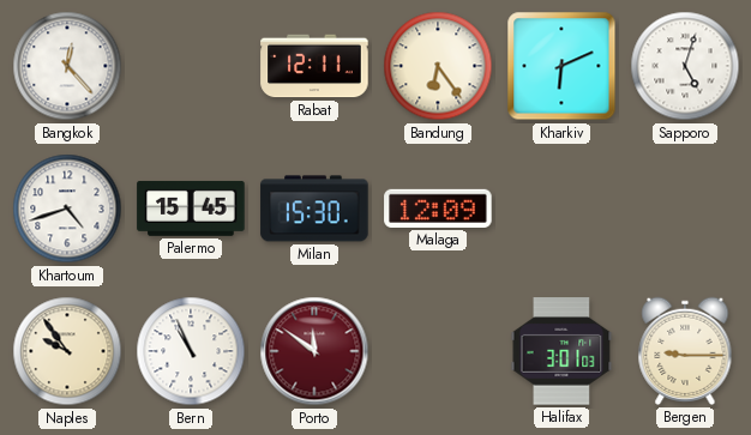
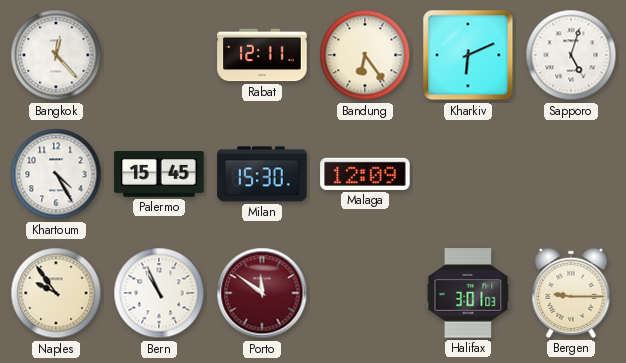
Khartoum: 4:42 -> 4:25
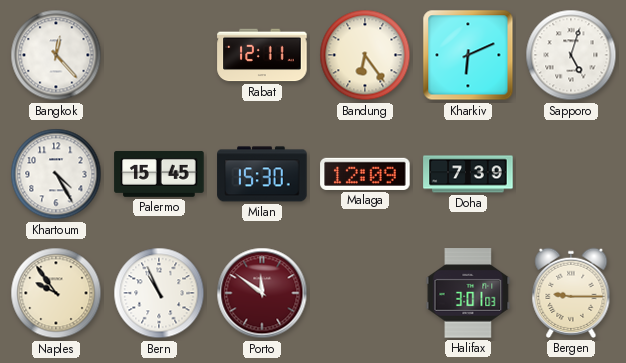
Doha: none -> 7:39
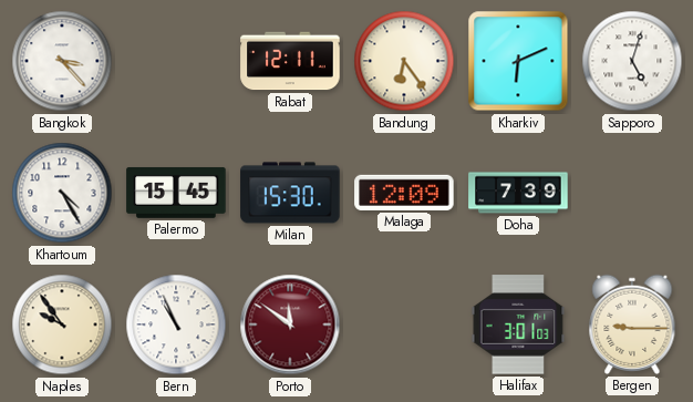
Bangkok: 12:23 -> 3:23
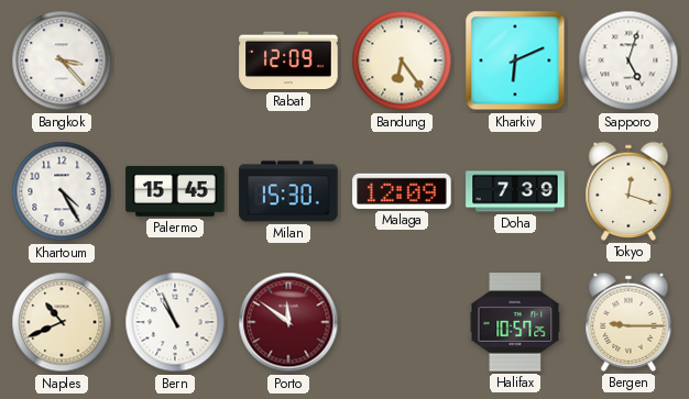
Rabat: 12:11 -> 12:09
Tokyo: none -> 12:18
Naples: 9:54 -> 10:41
Halifax: 3:01 -> 10:57
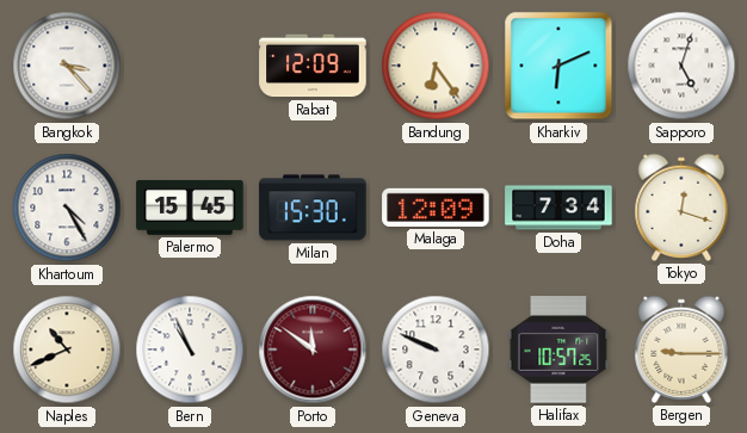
Doha: 7:39 -> 7:34
Geneva: none -> 9:49
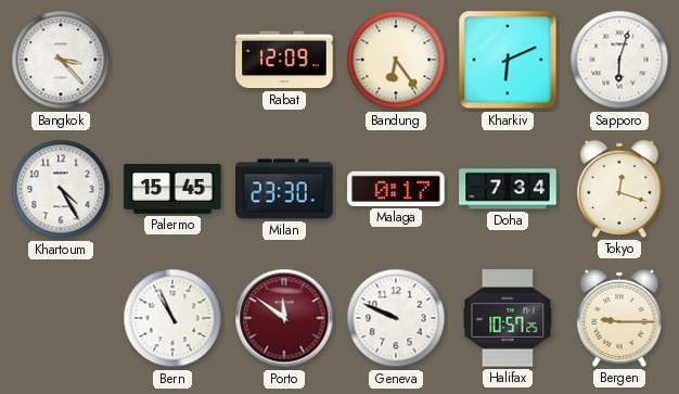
Sapporo: 5:03 -> 6:03
Milan: 15:30 -> 23:30
Malaga: 12:09 -> 0:17
Naples: 10:41 -> none
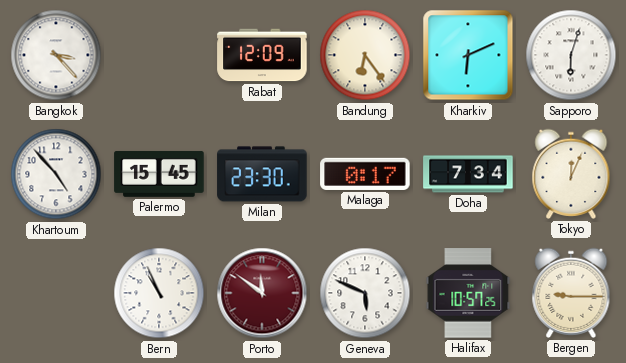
Khartoum: 4:25 -> 4:53
Tokyo: 12:18 -> 12:04
Geneva: 9:49 -> 5:49
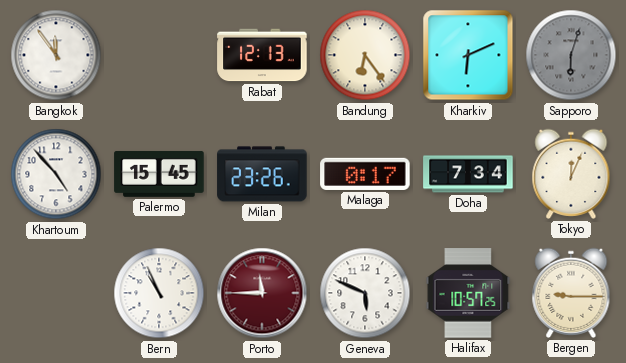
Bangkok: 3:23 -> 11:54
Rabat: 12:09 -> 12:13
Sapporo dial: white -> grey
Milan: 23:30 -> 23:26
Porto: 11:51 -> 11:45
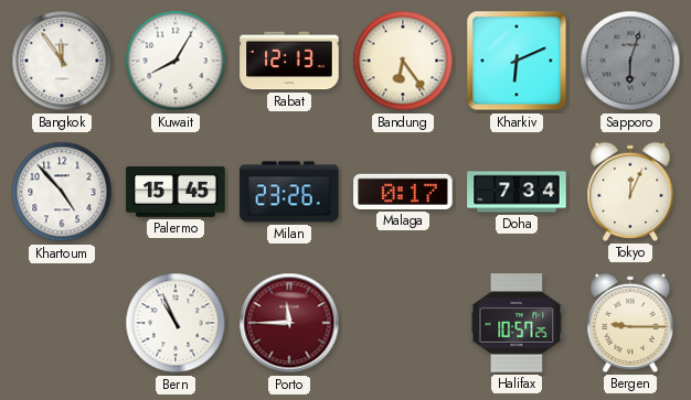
Kuwait: none -> 8:05
Geneva: 5:49 -> none
